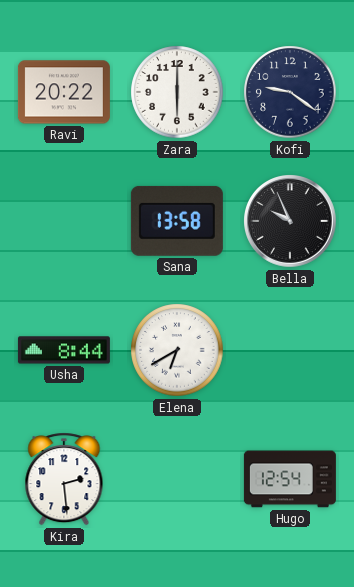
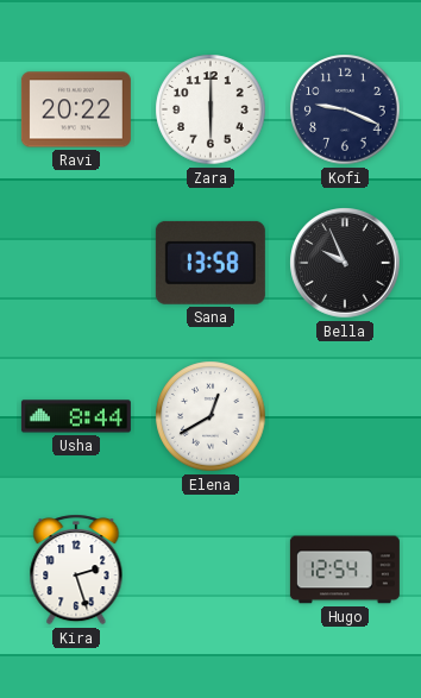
Kofi: 9:21 -> 9:19
Elena: 6:40 -> 12:40
Kira: 2:29 -> 2:27
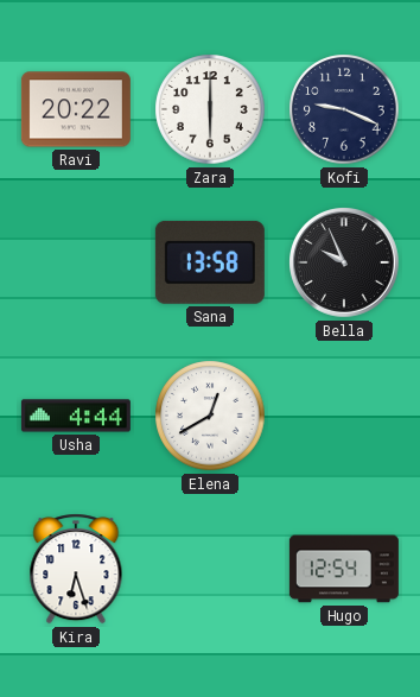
Usha: 8:44 -> 4:44
Kira: 2:27 -> 6:27
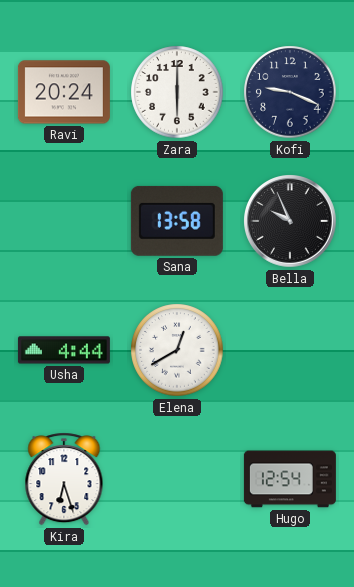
Ravi: 20:22 -> 20:24
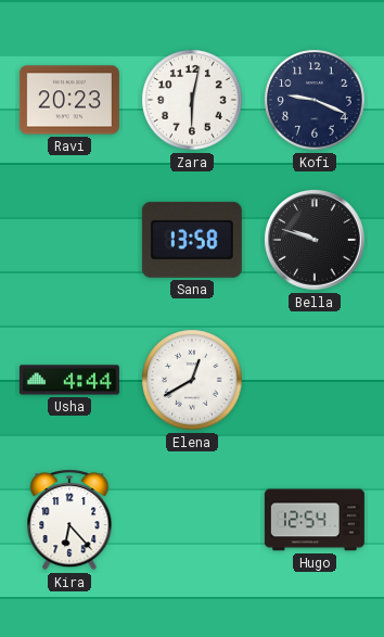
Ravi: 20:24 -> 20:23
Zara: 6:00 -> 6:02
Bella: 9:56 -> 9:48
Kira: 6:27 -> 6:23
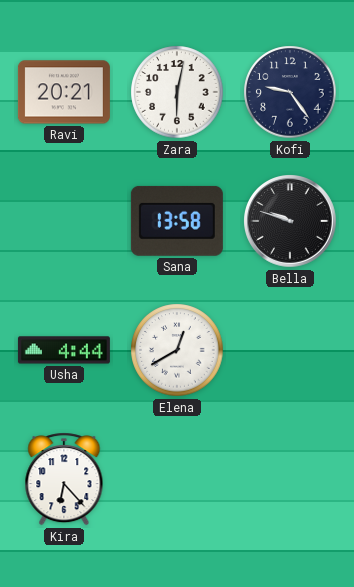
Ravi: 20:23 -> 20:21
Kofi: 9:19 -> 9:24
Hugo: 12:54 -> none
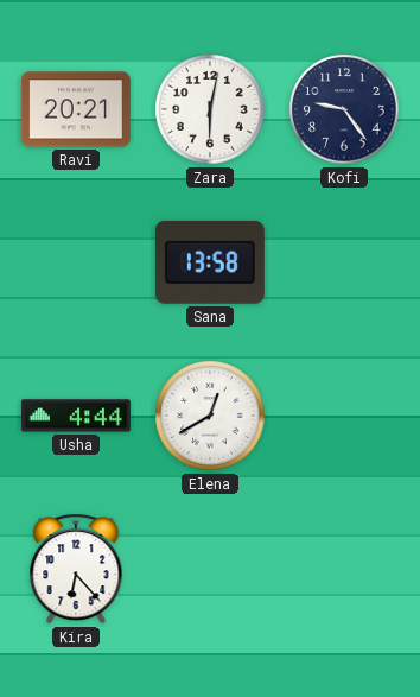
Bella: 9:48 -> none
